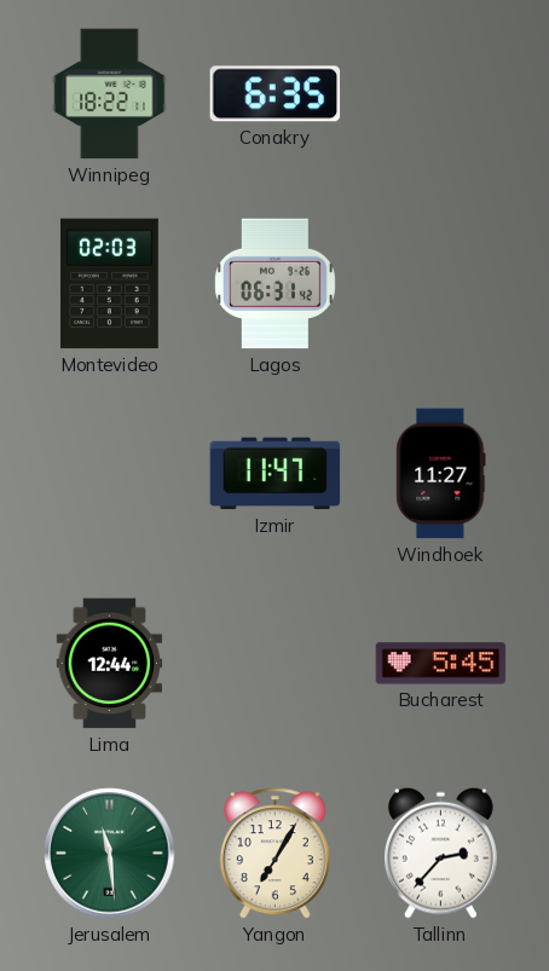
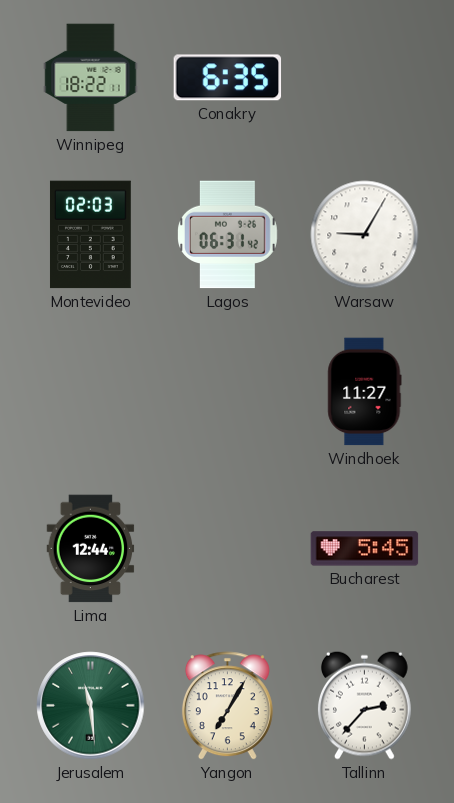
Warsaw: none -> 9:05
Izmir: 11:47 -> none
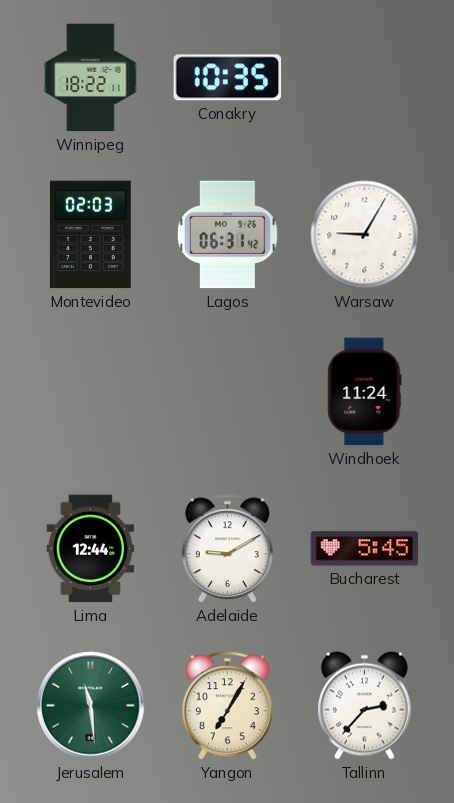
Conakry: 6:35 -> 10:35
Windhoek: 11:27 -> 11:24
Adelaide: none -> 9:10
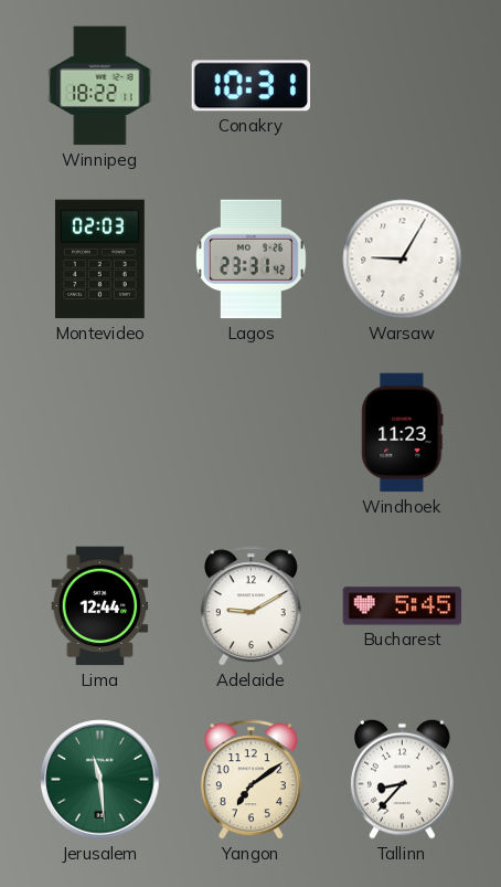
Conakry: 10:35 -> 10:31
Lagos: 06:31 -> 23:31
Windhoek: 11:24 -> 11:23
Yangon: 7:05 -> 7:09
Tallinn: 2:37 -> 8:37
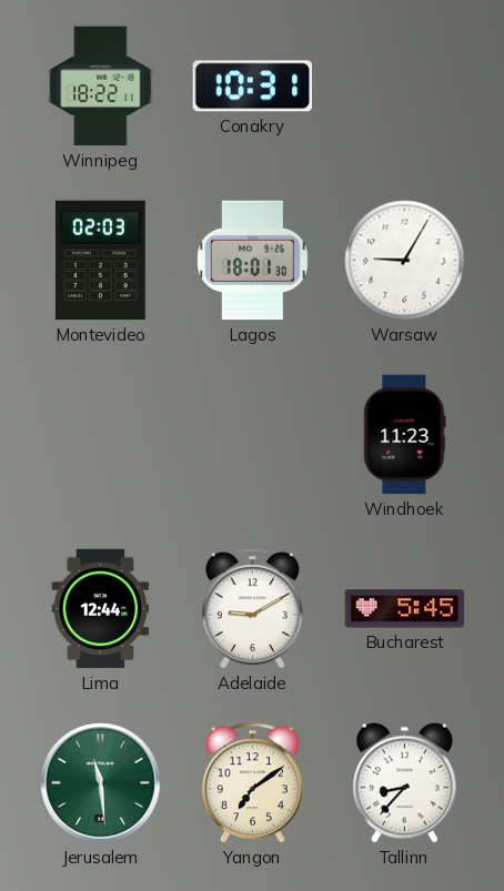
Lagos: 23:31 -> 18:01
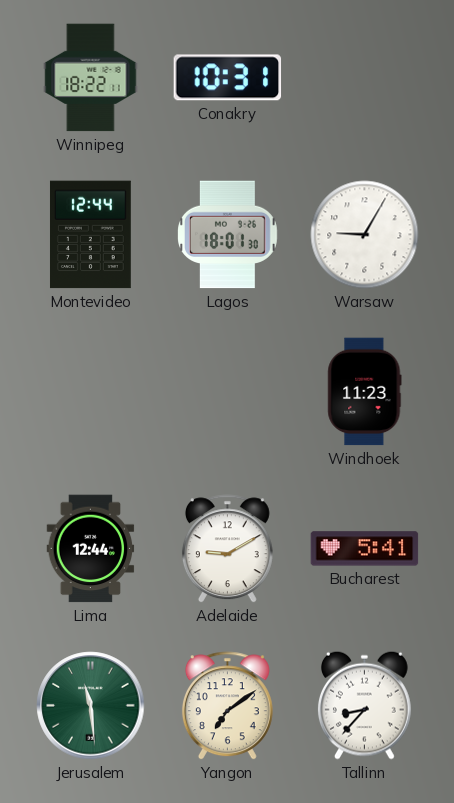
Montevideo: 02:03 -> 12:44
Bucharest: 5:45 -> 5:41
